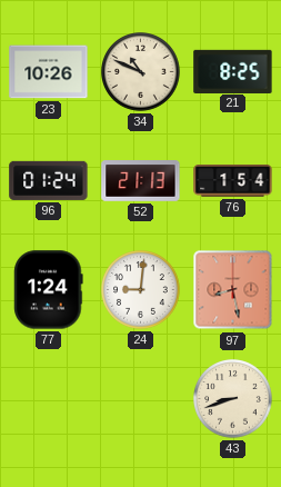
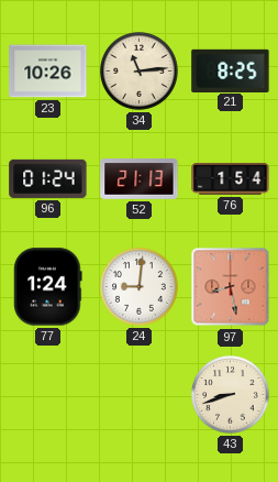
34: 10:49 -> 11:14
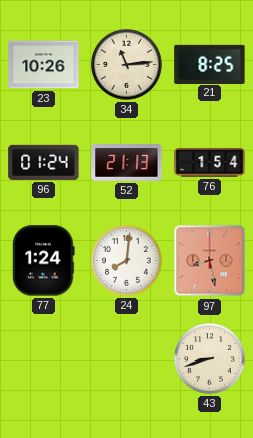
24: 9:01 -> 8:01
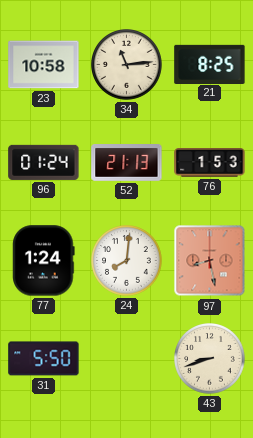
23: 10:26 -> 10:58
76: 1:54 -> 1:53
31: none -> 5:50
